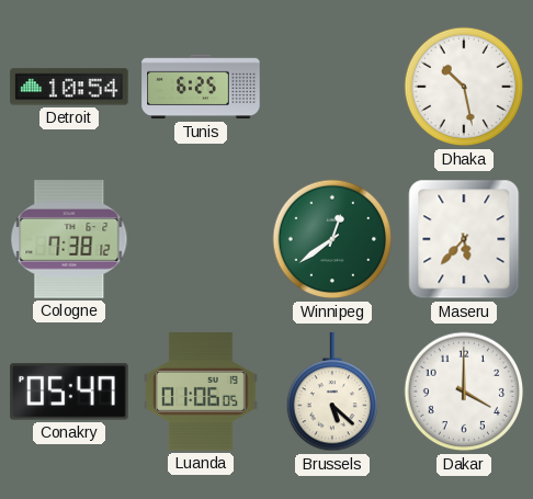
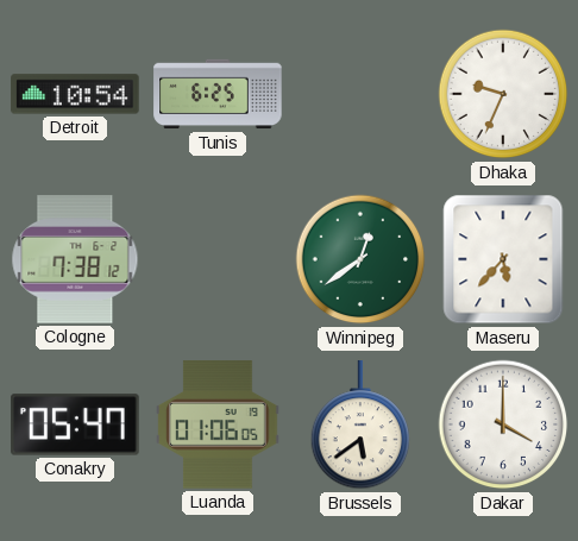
Dhaka: 10:28 -> 9:34
Brussels: 5:22 -> 5:39
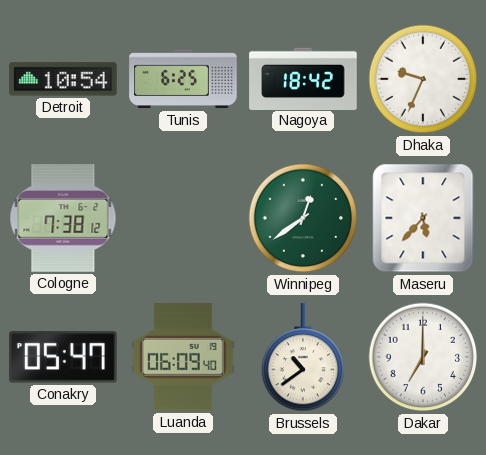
Nagoya: none -> 18:42
Luanda: 01:06 -> 06:09
Brussels: 5:39 -> 10:39
Dakar: 4:00 -> 7:00
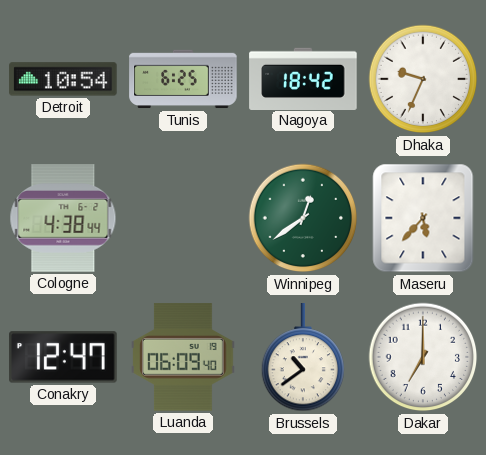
Cologne: 7:38 -> 4:38
Conakry: 05:47 -> 12:47
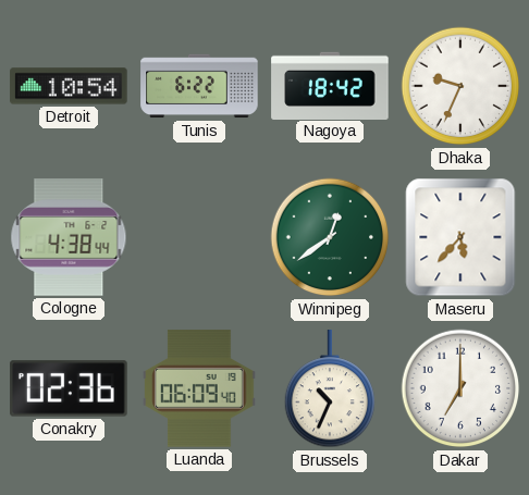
Tunis: 6:25 -> 6:22
Conakry: 12:47 -> 02:36
Brussels: 10:39 -> 10:34
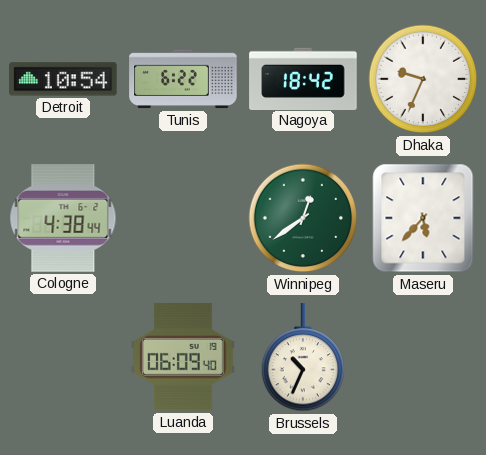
Conakry: 02:36 -> none
Dakar: 7:00 -> none
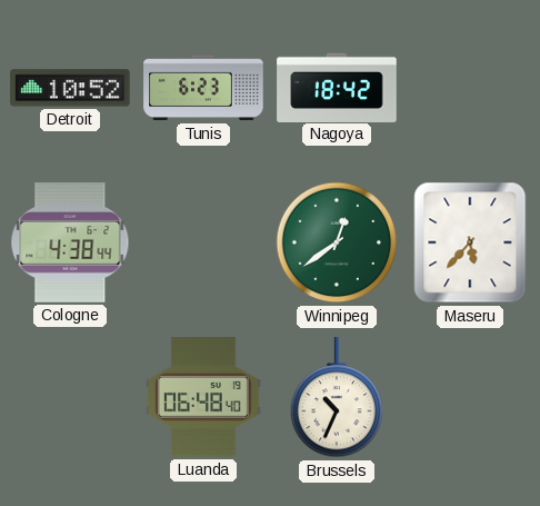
Detroit: 10:54 -> 10:52
Tunis: 6:22 -> 6:23
Dhaka: 9:34 -> none
Luanda: 06:09 -> 06:48
